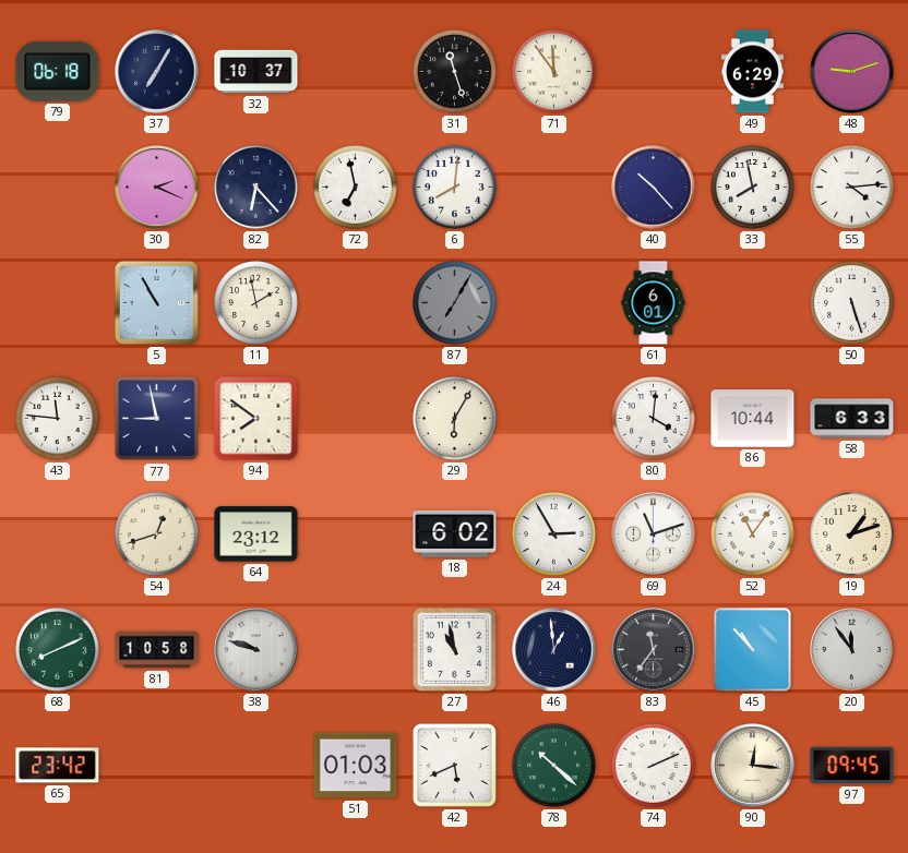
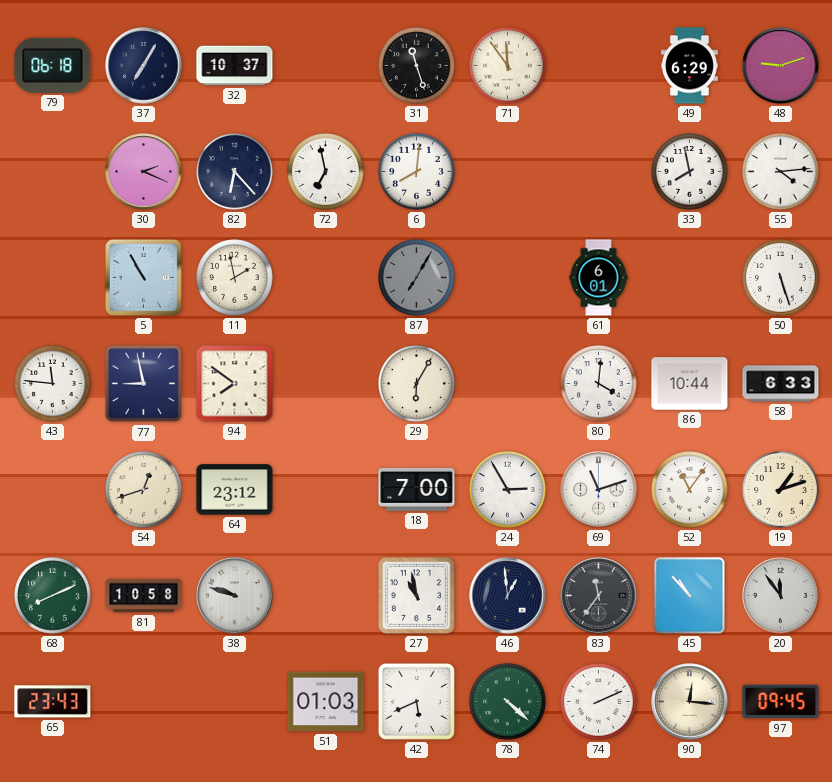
40: 10:23 -> none
18: 6:02 -> 7:00
65: 23:42 -> 23:43
78: 10:22 -> 4:22
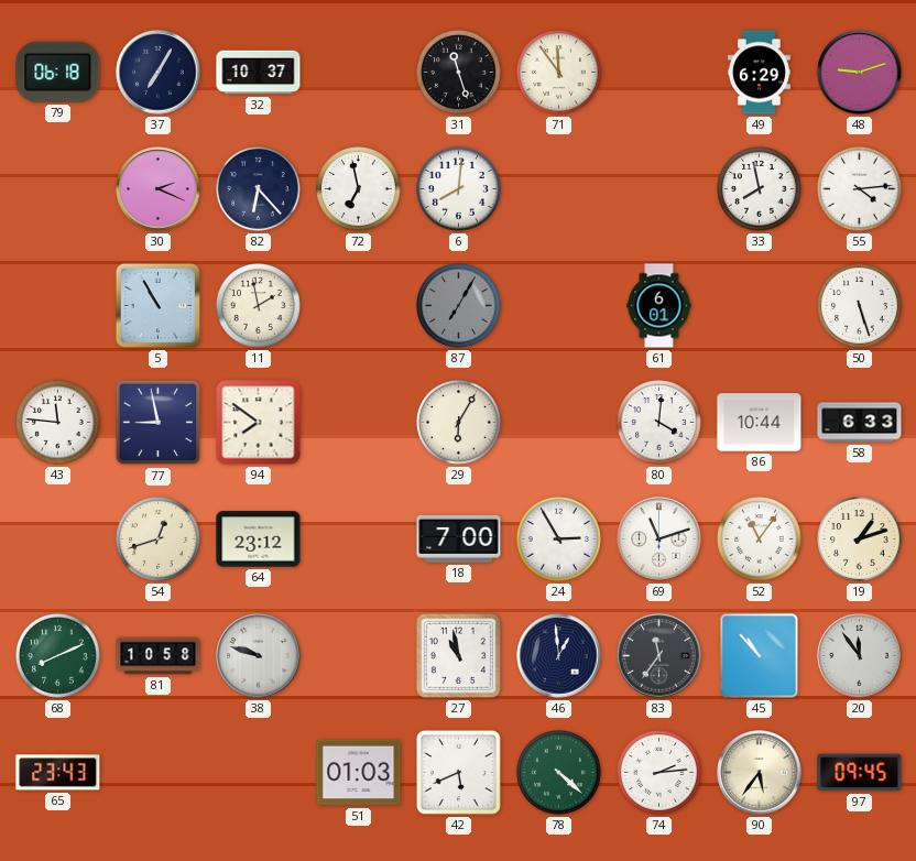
74: 2:11 -> 2:14
90: 12:16 -> 5:36
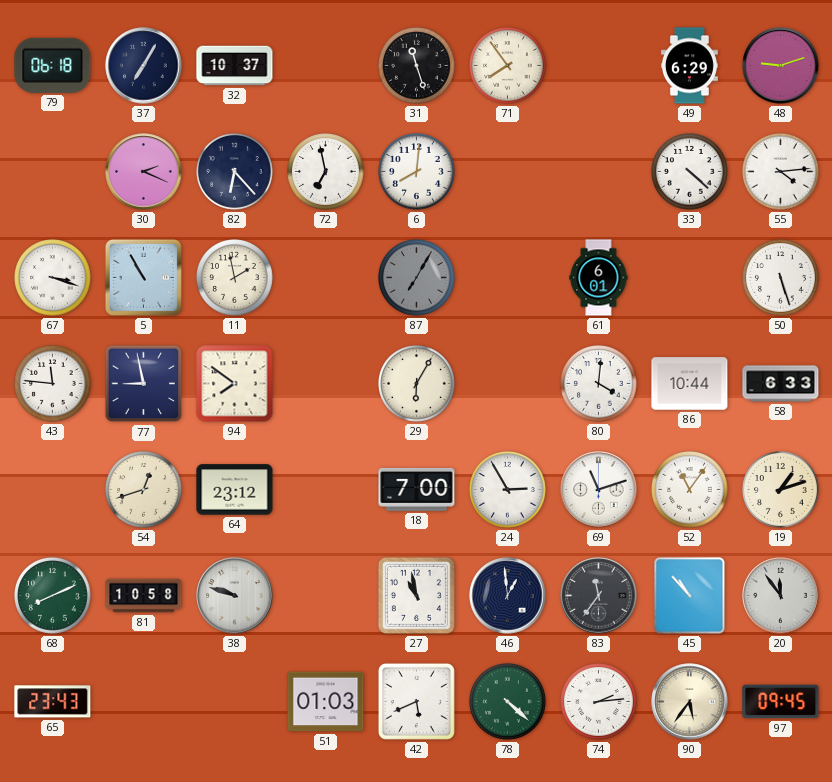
71: 11:54 -> 7:54
33: 7:58 -> 4:22
67: none -> 3:18
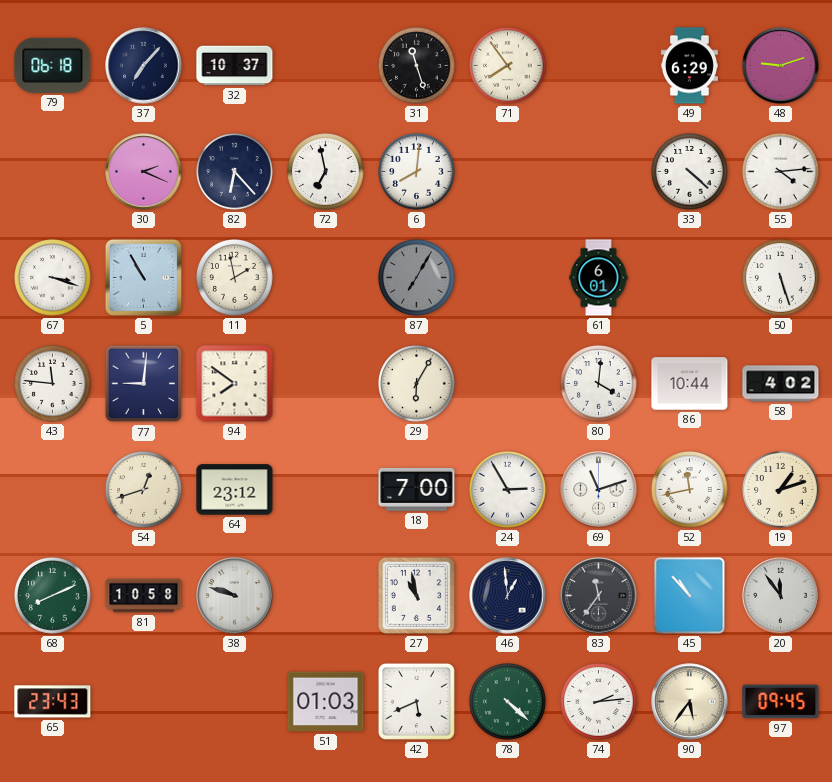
37: 7:05 -> 7:07
77: 8:58 -> 9:01
58: 6:33 -> 4:02
52: 11:06 -> 11:43
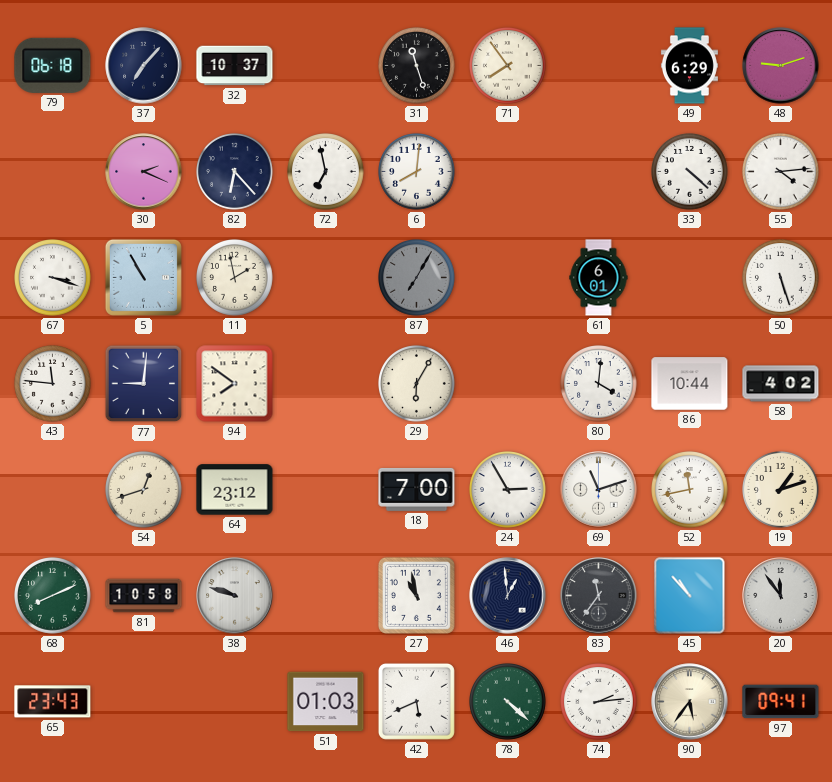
97: 09:45 -> 09:41
